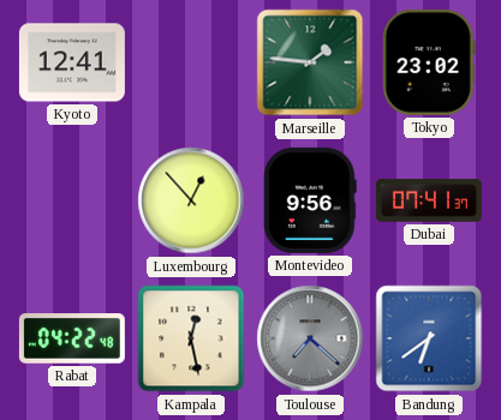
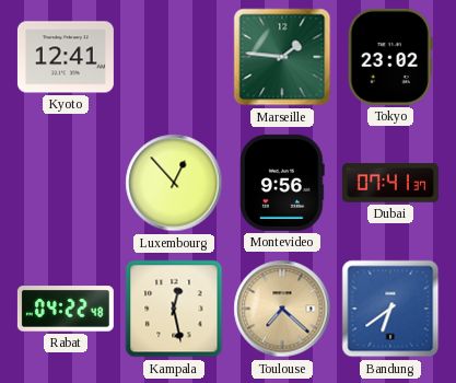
Toulouse dial: grey -> champagne
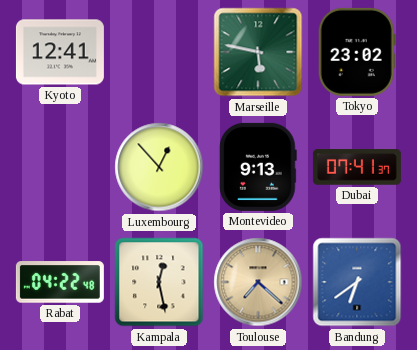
Marseille: 1:46 -> 5:47
Montevideo: 9:56 -> 9:13
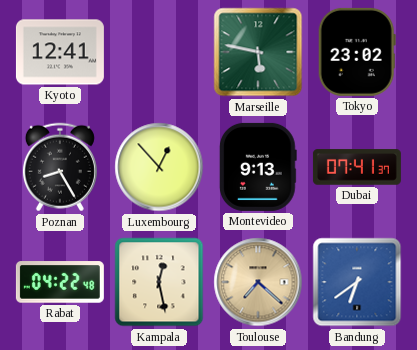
Poznan: none -> 8:25
